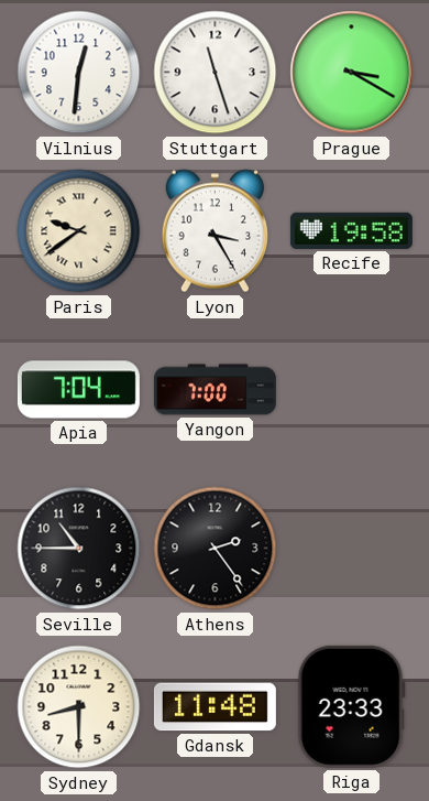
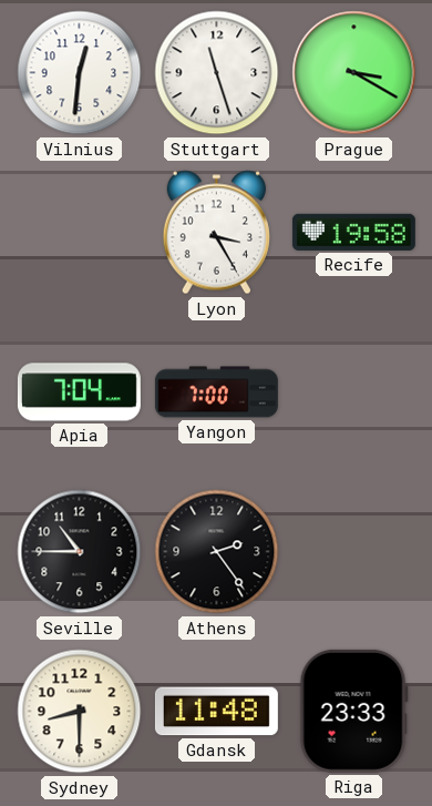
Paris: 9:39 -> none
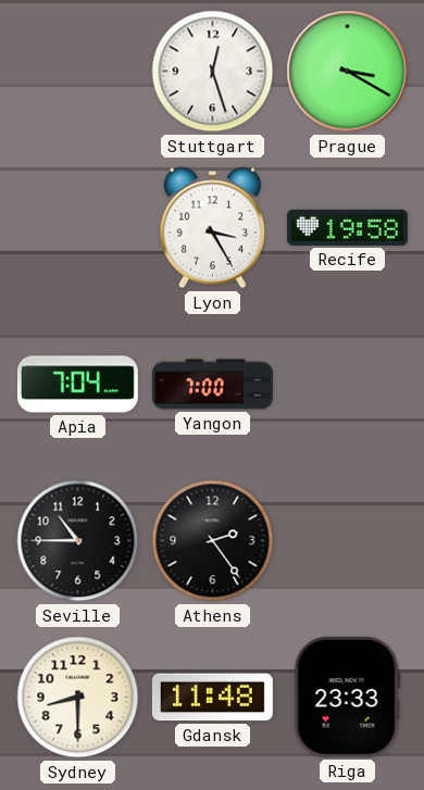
Vilnius: 12:31 -> none
Stuttgart: 11:27 -> 12:27
